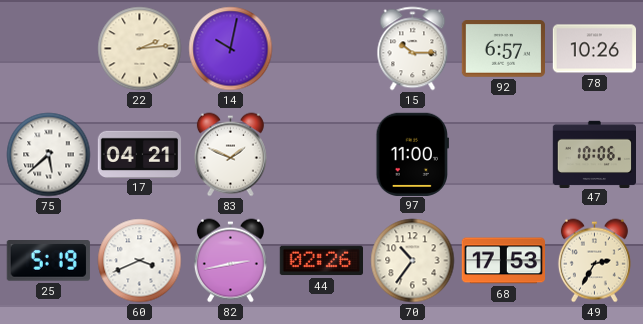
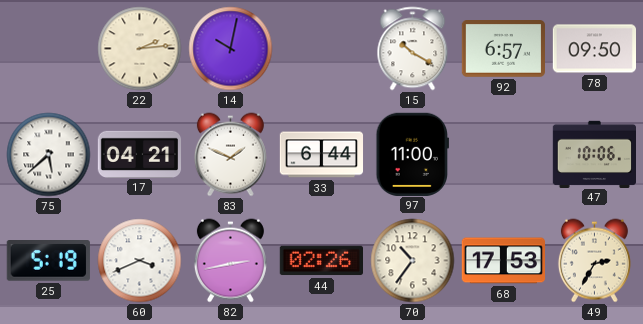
15: 10:15 -> 10:20
78: 10:26 -> 09:50
33: none -> 6:44
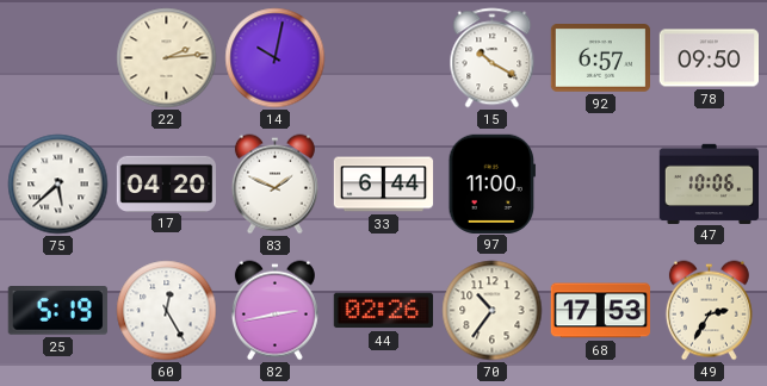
17: 04:21 -> 04:20
60: 3:41 -> 12:25
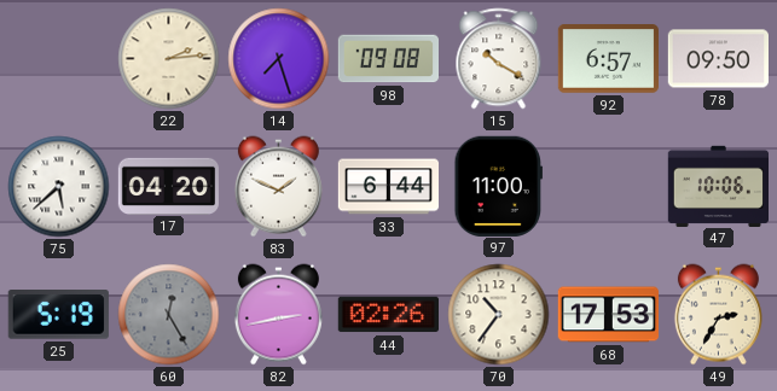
14: 10:02 -> 7:27
98: none -> 09:08
60 dial: white -> grey
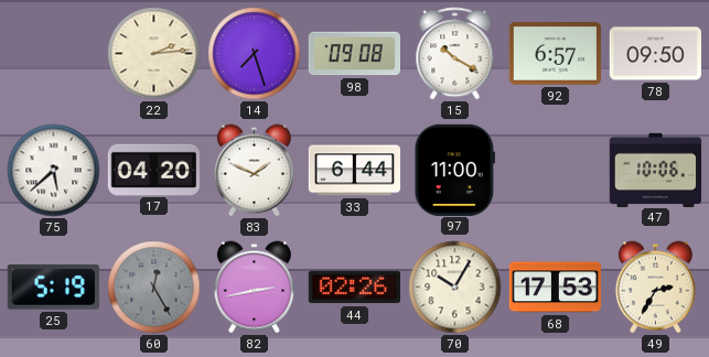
70: 10:36 -> 10:05
